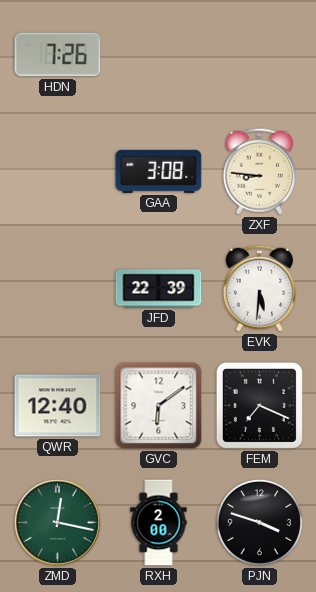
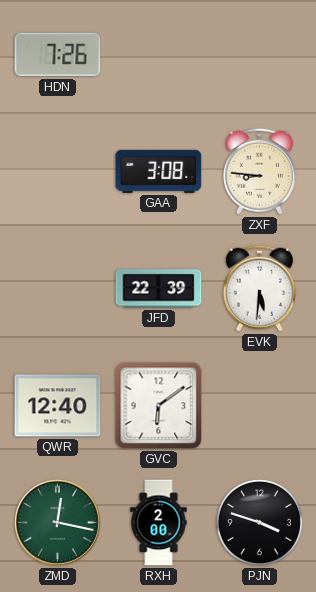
FEM: 7:19 -> none
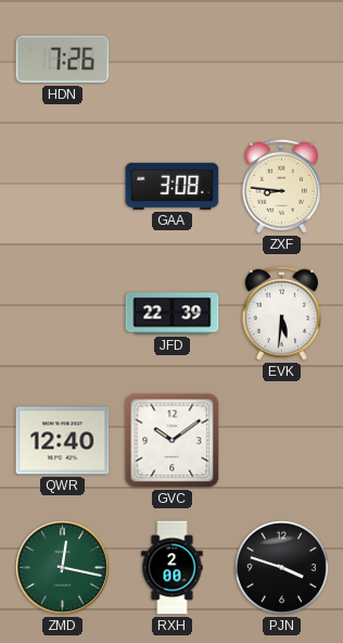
GVC: 6:09 -> 10:09
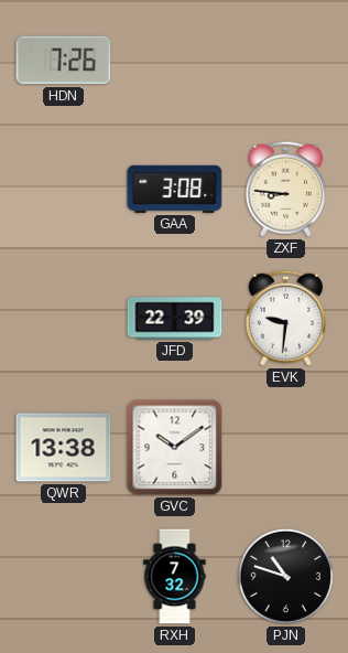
EVK: 5:31 -> 9:31
QWR: 12:40 -> 13:38
ZMD: 12:17 -> none
RXH: 2:00 -> 7:32
PJN: 3:48 -> 10:48
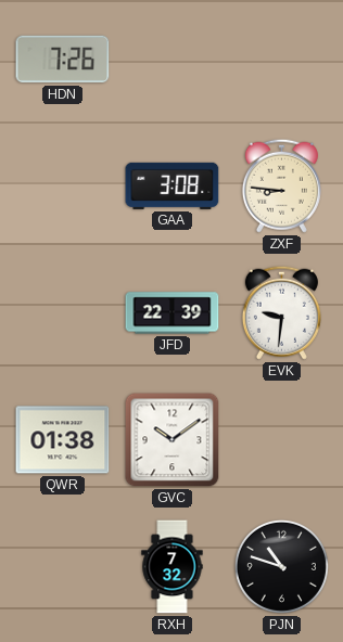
QWR: 13:38 -> 01:38
